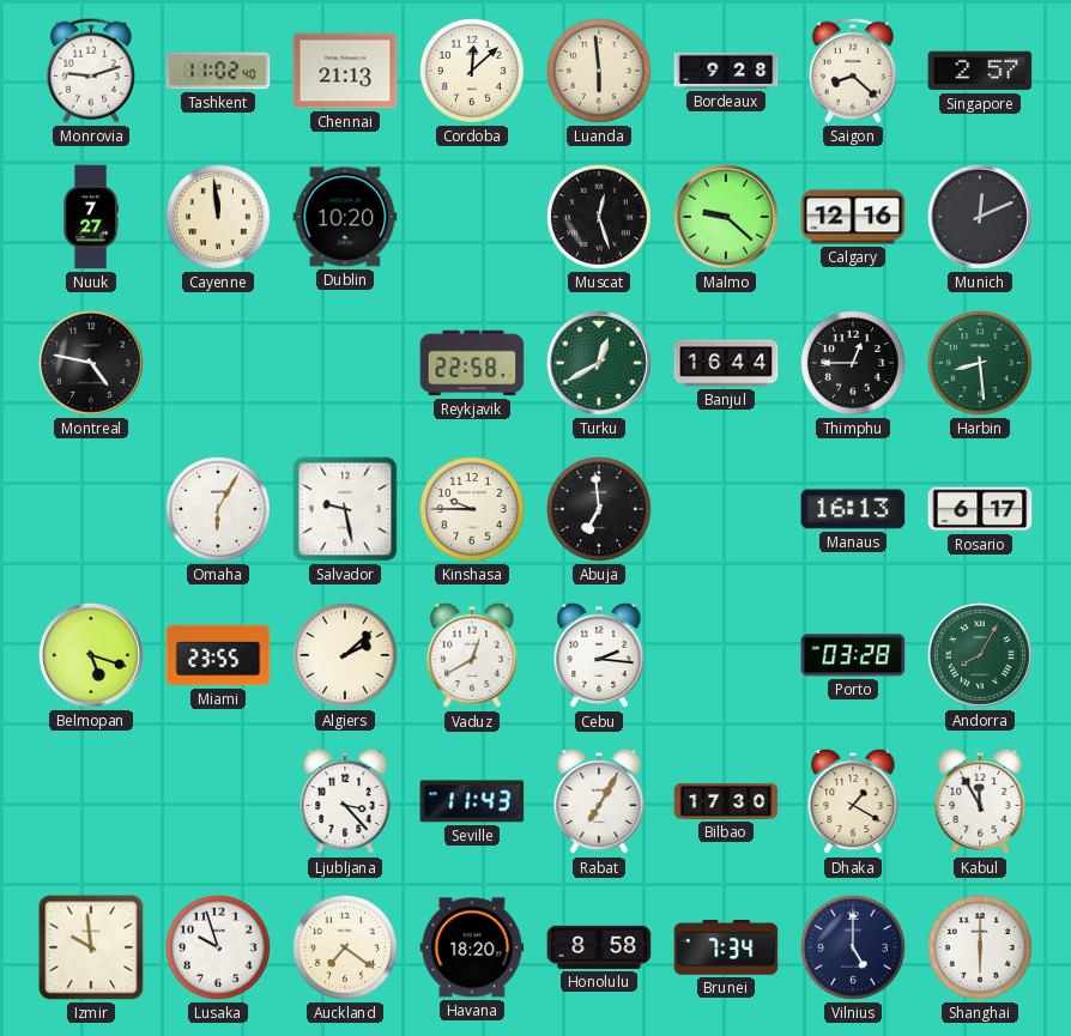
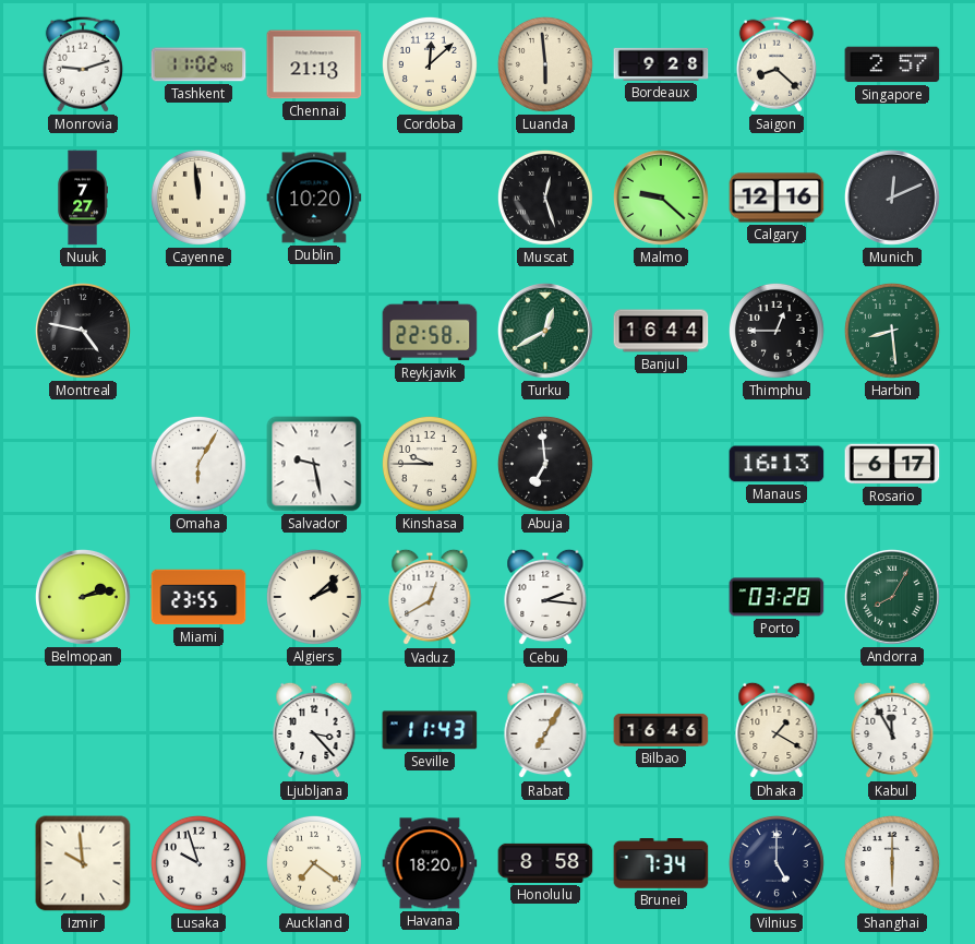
Belmopan: 5:18 -> 2:13
Bilbao: 17:30 -> 16:46
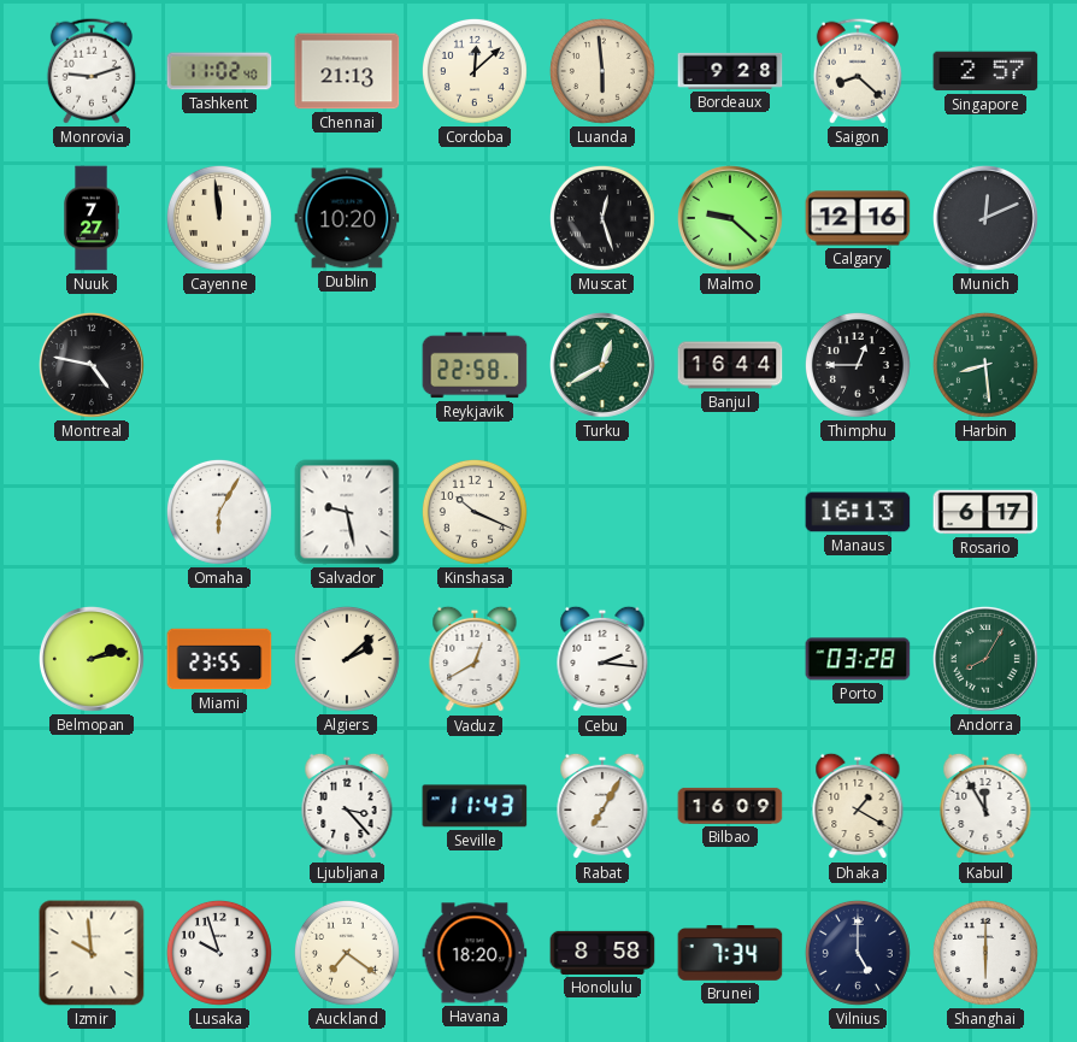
Kinshasa: 9:45 -> 10:19
Abuja: 6:59 -> none
Bilbao: 16:46 -> 16:09
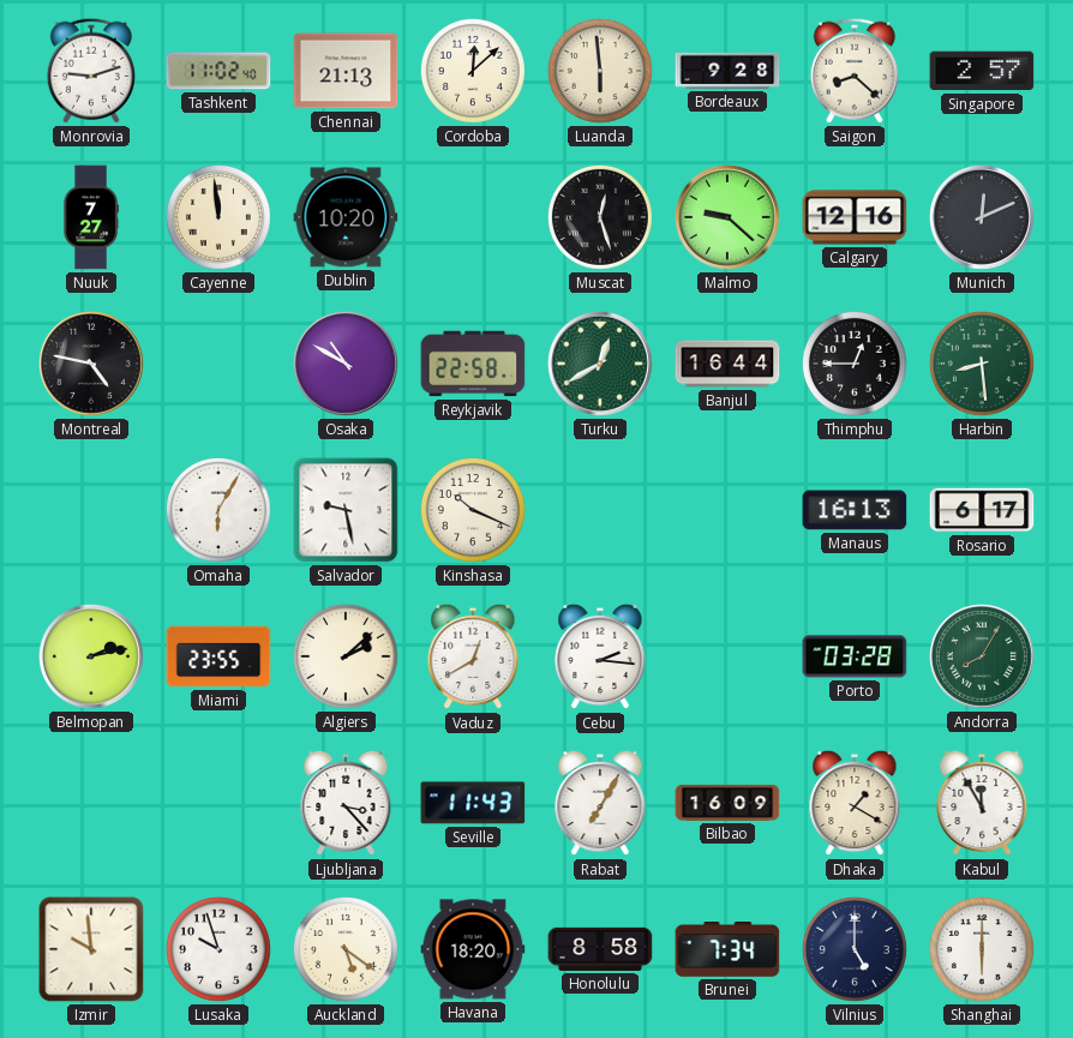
Osaka: none -> 10:50
Auckland: 7:21 -> 5:21
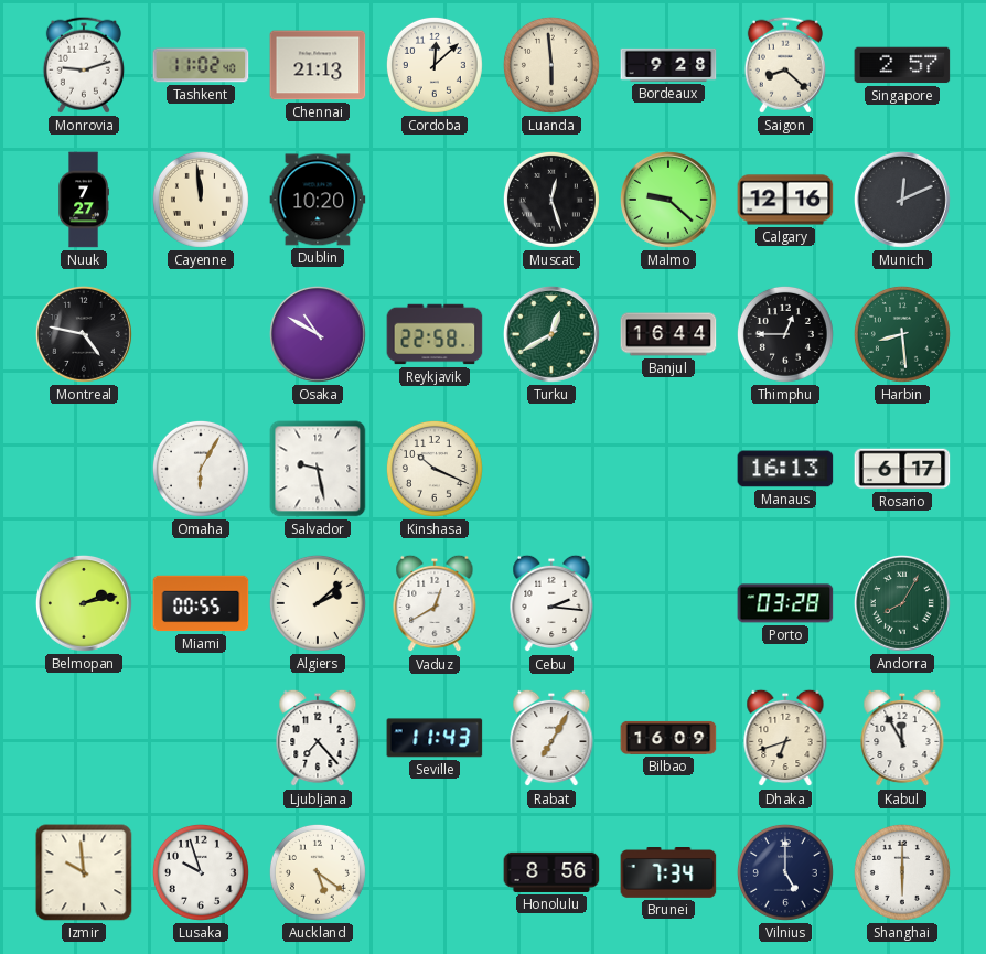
Miami: 23:55 -> 00:55
Ljubljana: 3:23 -> 7:23
Dhaka: 1:20 -> 6:42
Havana: 18:20 -> none
Honolulu: 8:58 -> 8:56
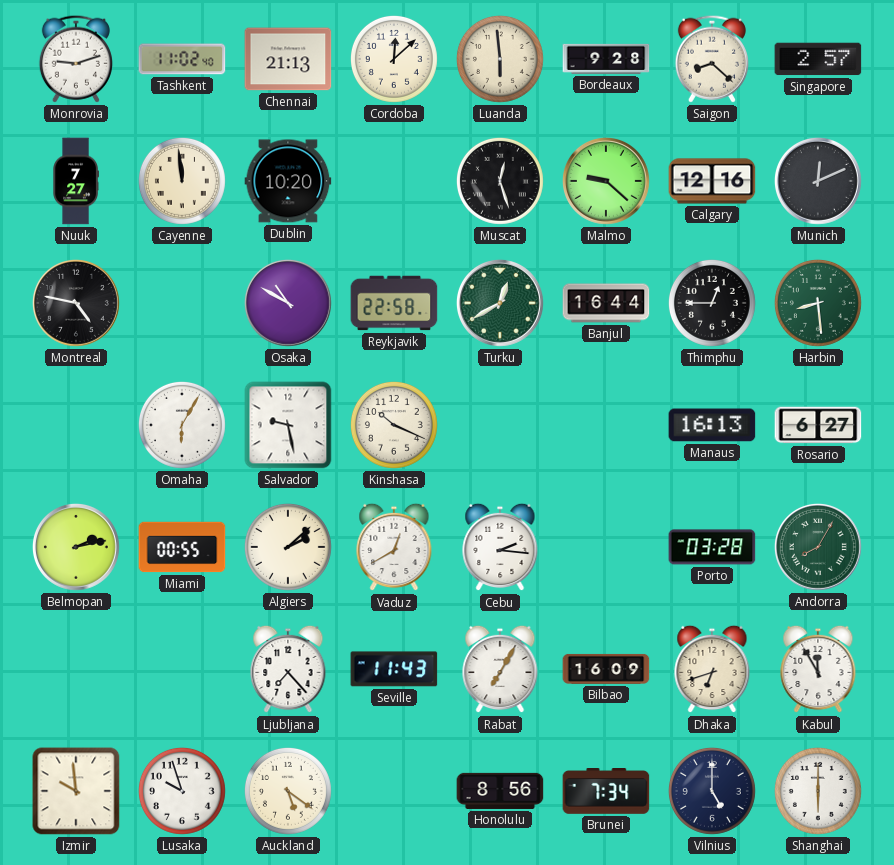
Rosario: 6:17 -> 6:27
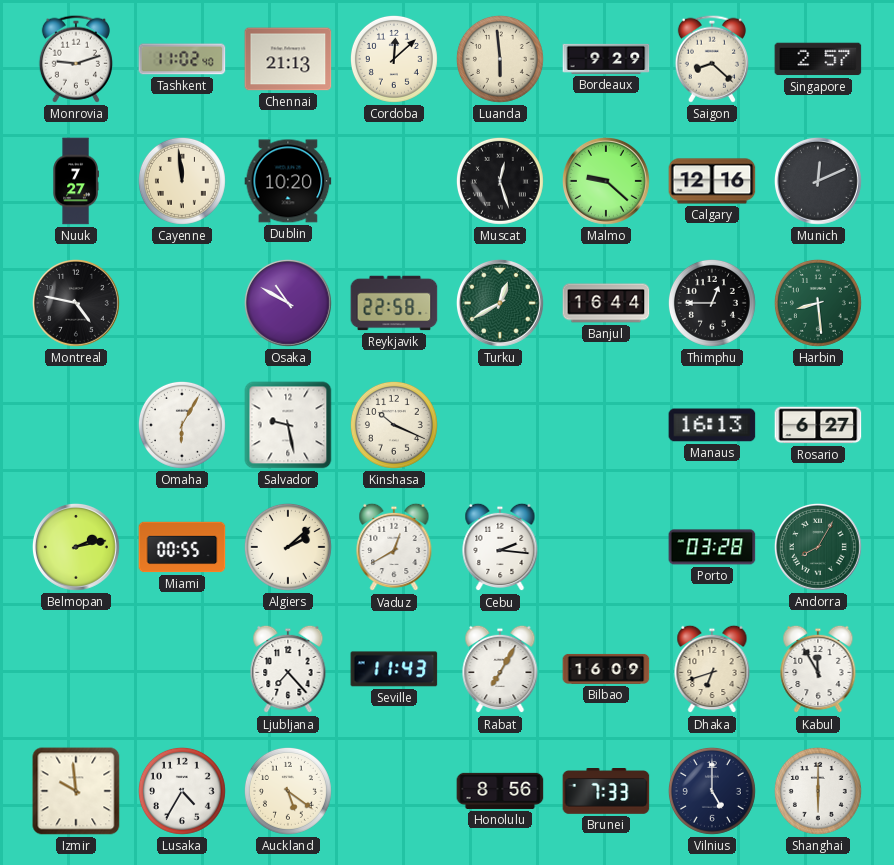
Bordeaux: 9:28 -> 9:29
Lusaka: 9:57 -> 4:35
Brunei: 7:34 -> 7:33
